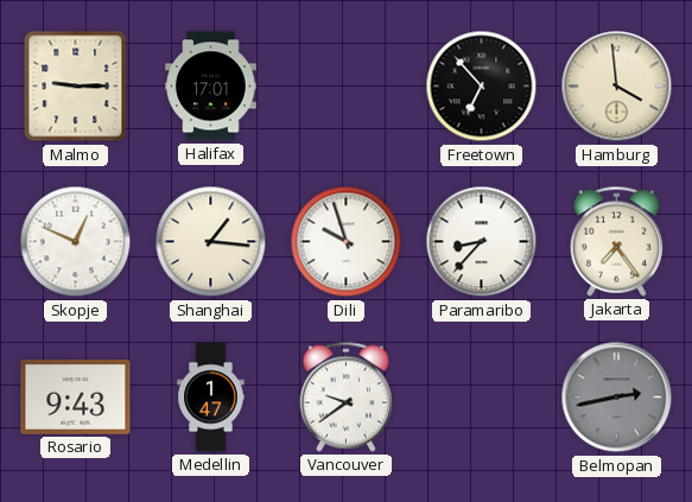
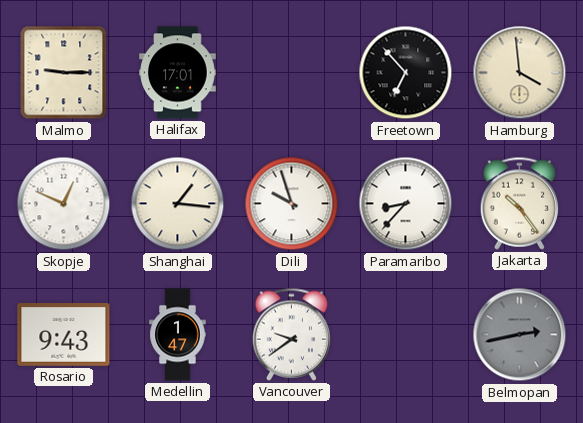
Jakarta: 7:24 -> 10:24
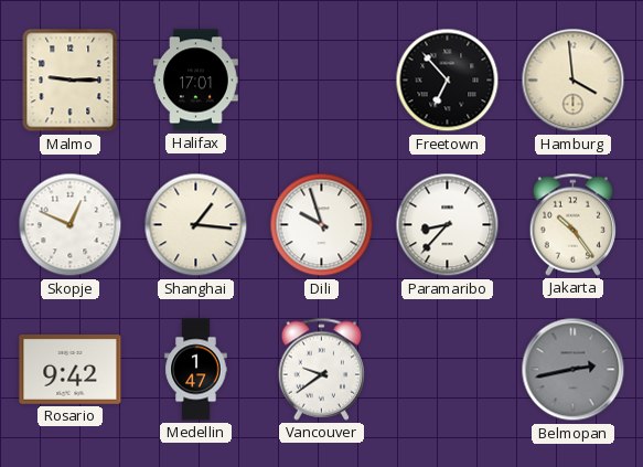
Rosario: 9:43 -> 9:42
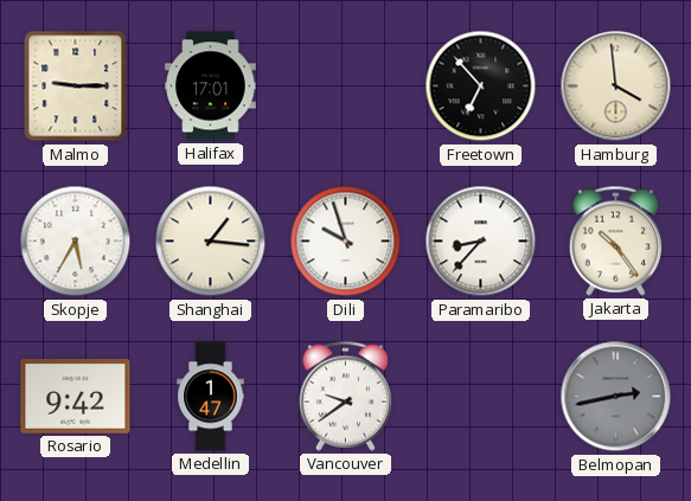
Skopje: 12:49 -> 5:35
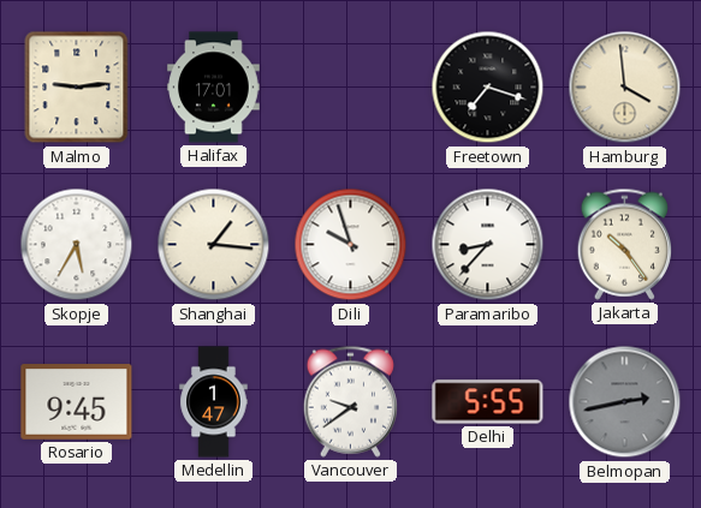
Malmo: 9:15 -> 9:14
Freetown: 6:53 -> 7:18
Rosario: 9:42 -> 9:45
Delhi: none -> 5:55
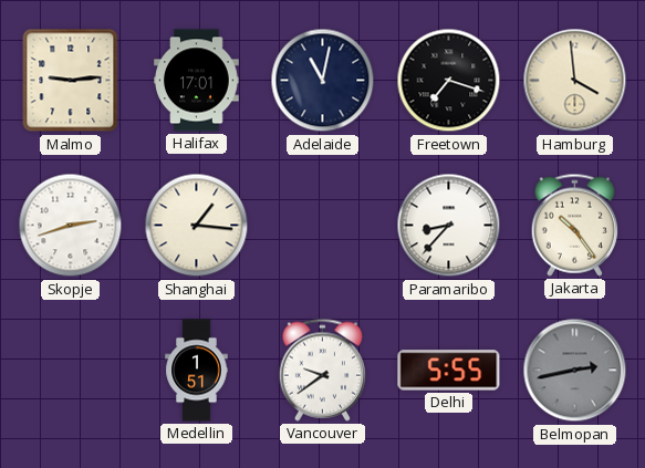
Adelaide: none -> 11:02
Skopje: 5:35 -> 2:42
Dili: 9:57 -> none
Rosario: 9:45 -> none
Medellin: 1:47 -> 1:51
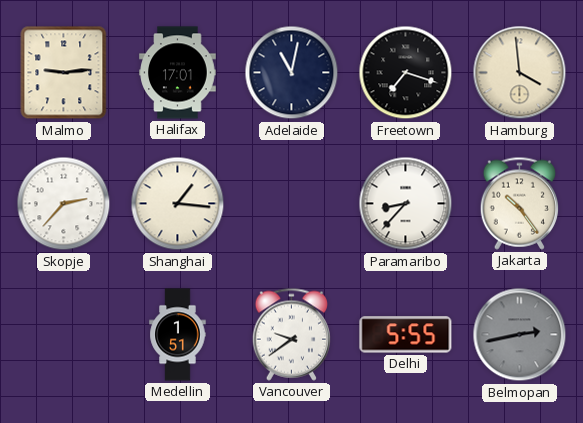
Skopje: 2:42 -> 2:37
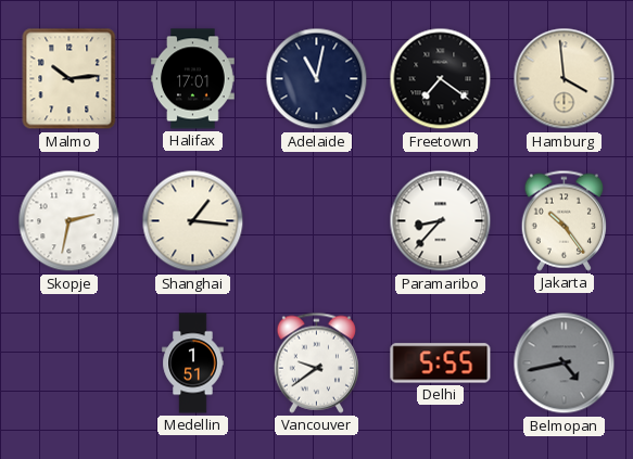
Malmo: 9:14 -> 10:14
Freetown: 7:18 -> 7:21
Skopje: 2:37 -> 2:32
Belmopan: 2:43 -> 4:43
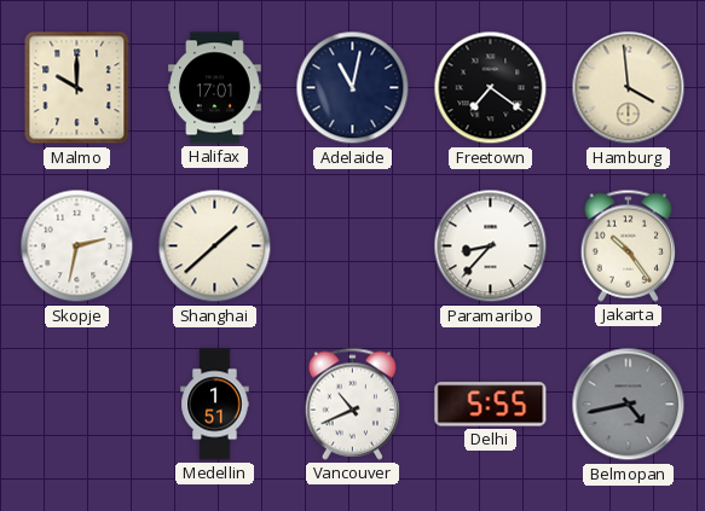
Malmo: 10:14 -> 10:00
Shanghai: 1:16 -> 1:38
Vancouver: 9:39 -> 10:41
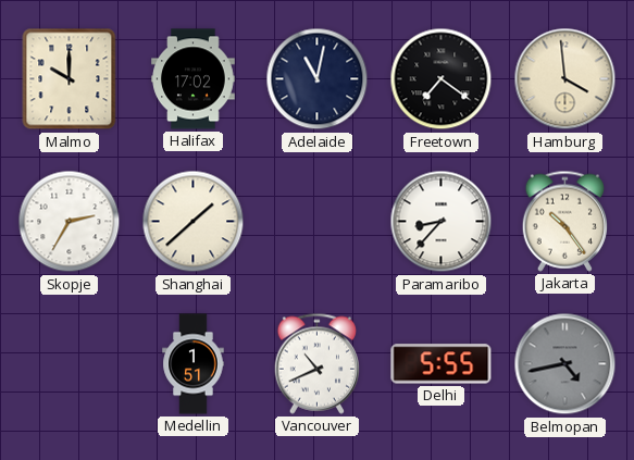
Halifax: 17:01 -> 17:02
Skopje: 2:32 -> 2:35
